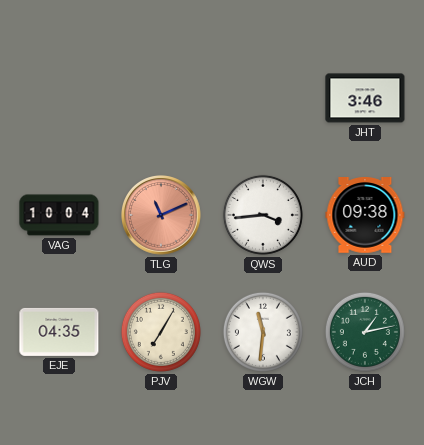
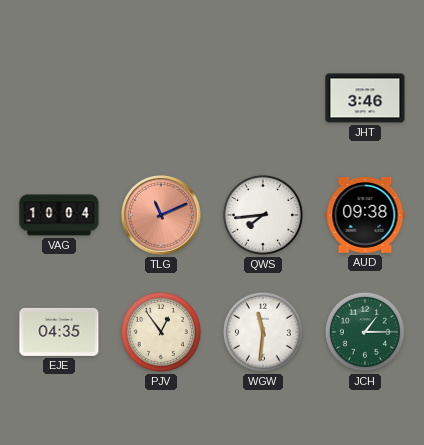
QWS: 3:44 -> 7:44
PJV: 7:05 -> 12:54
JCH: 1:13 -> 1:15
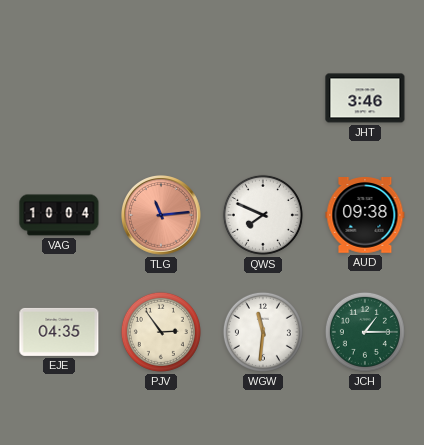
TLG: 11:11 -> 11:14
QWS: 7:44 -> 7:49
PJV: 12:54 -> 2:54
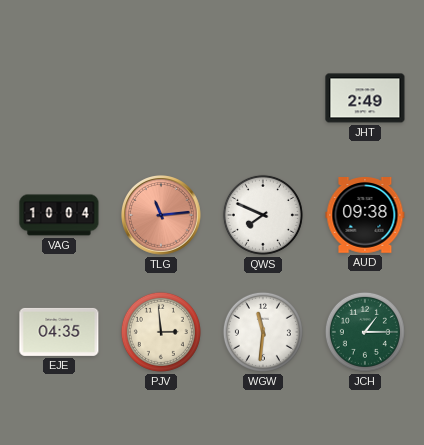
JHT: 3:46 -> 2:49
PJV: 2:54 -> 2:59
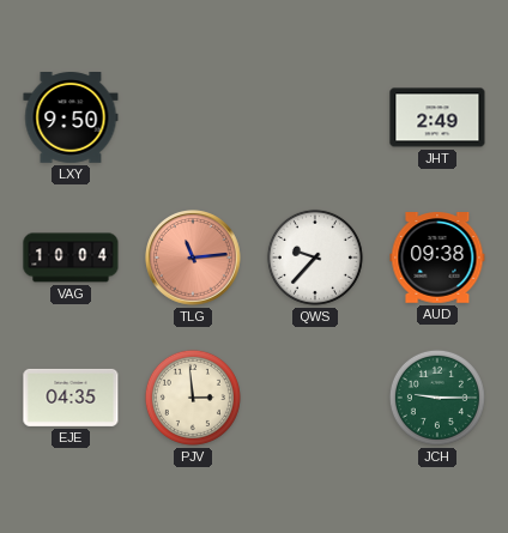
LXY: none -> 9:50
QWS: 7:49 -> 9:37
WGW: 11:31 -> none
JCH: 1:15 -> 9:15
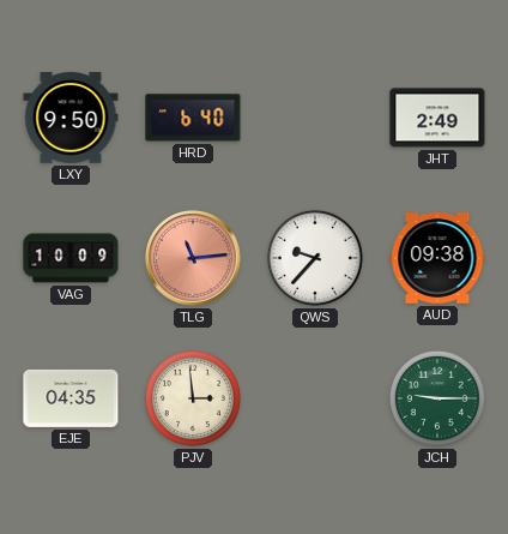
HRD: none -> 6:40
VAG: 10:04 -> 10:09
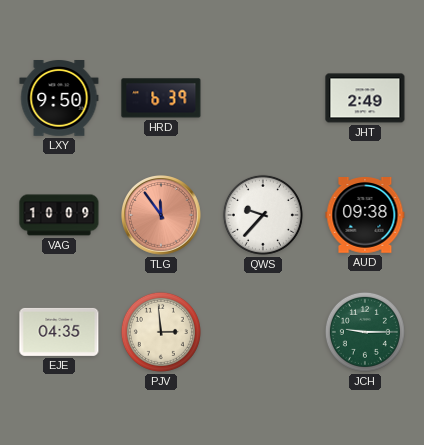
HRD: 6:40 -> 6:39
TLG: 11:14 -> 11:54
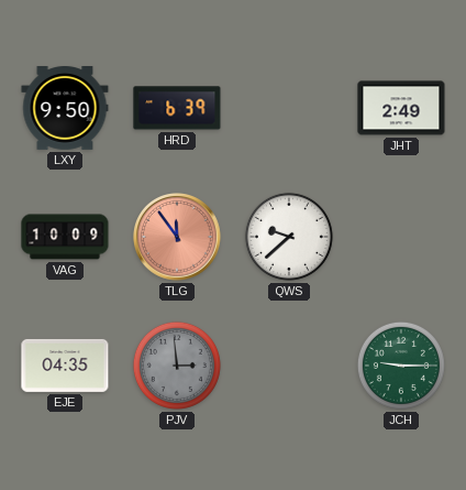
QWS: 9:37 -> 9:38
AUD: 09:38 -> none
PJV dial: cream -> grey
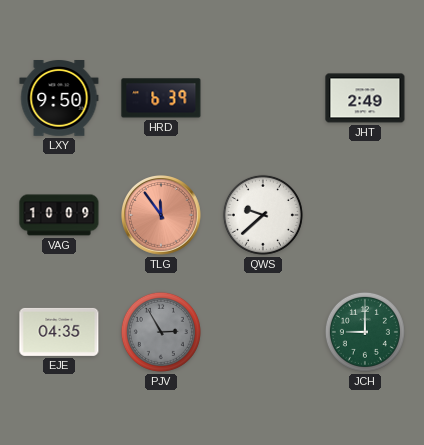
PJV: 2:59 -> 2:55
JCH: 9:15 -> 9:00
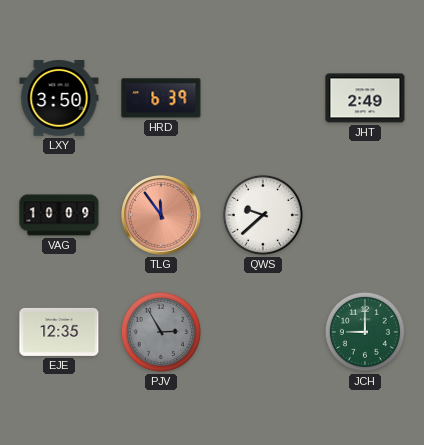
LXY: 9:50 -> 3:50
EJE: 04:35 -> 12:35
